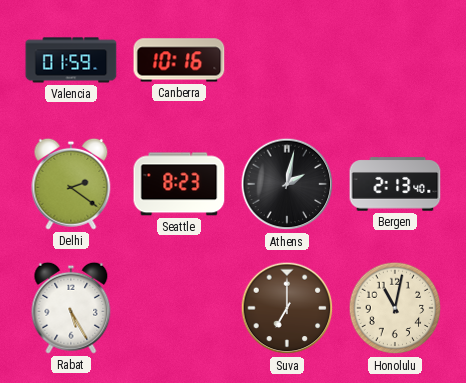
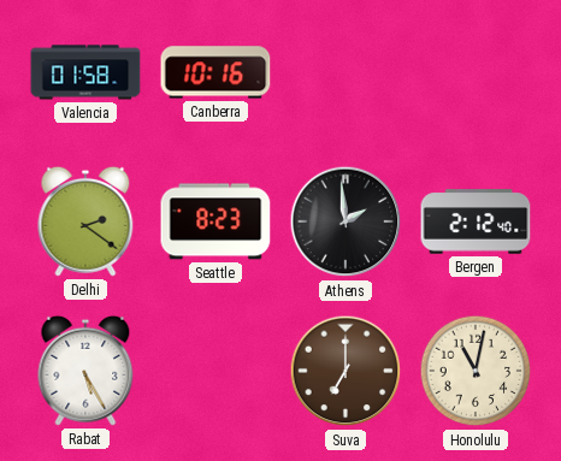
Valencia: 01:59 -> 01:58
Athens: 2:02 -> 1:59
Bergen: 2:13 -> 2:12
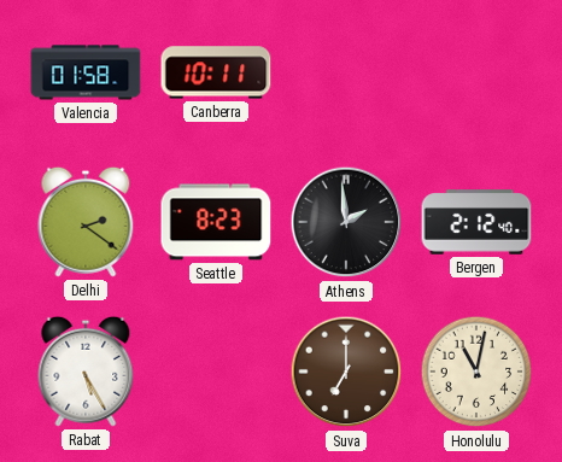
Canberra: 10:16 -> 10:11
